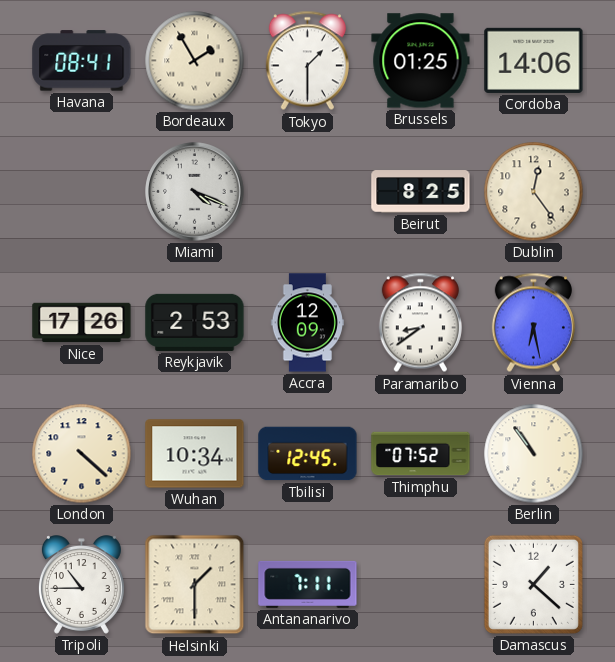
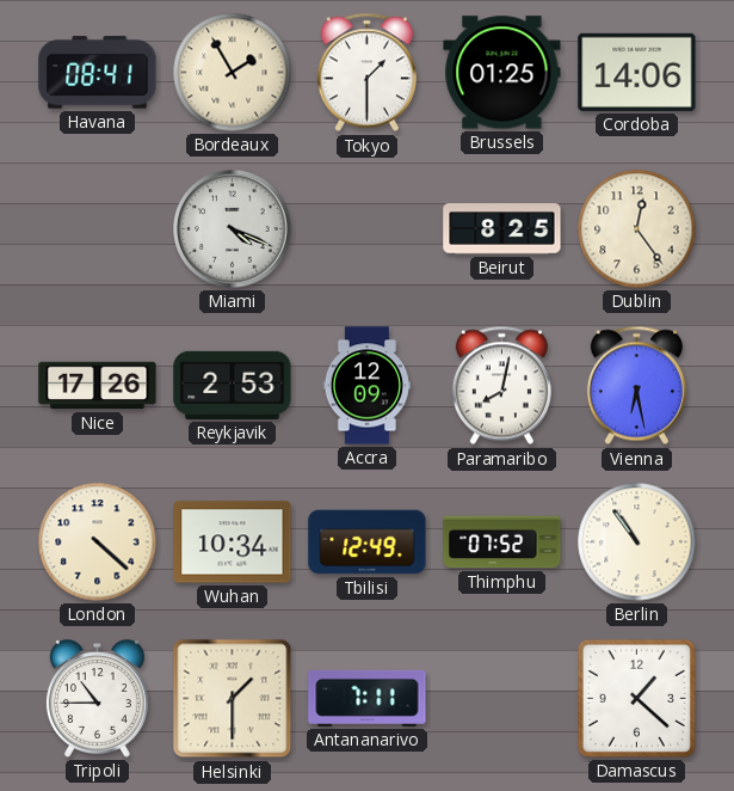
Paramaribo: 8:39 -> 8:02
Tbilisi: 12:45 -> 12:49
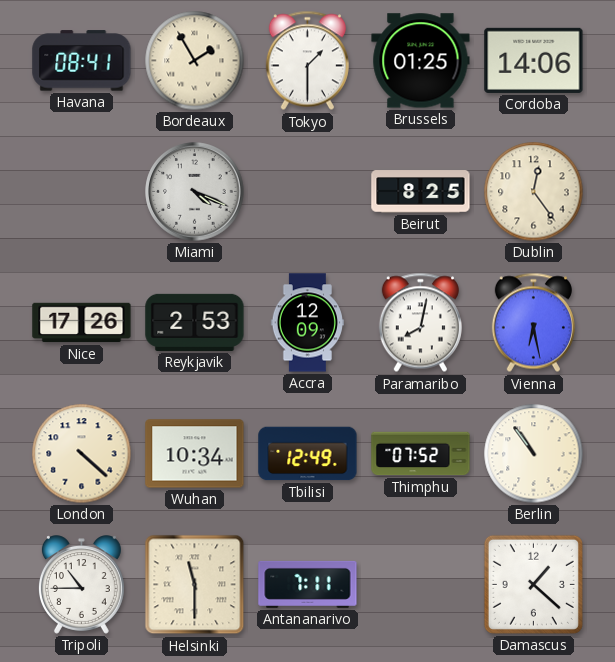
Helsinki: 1:30 -> 11:30
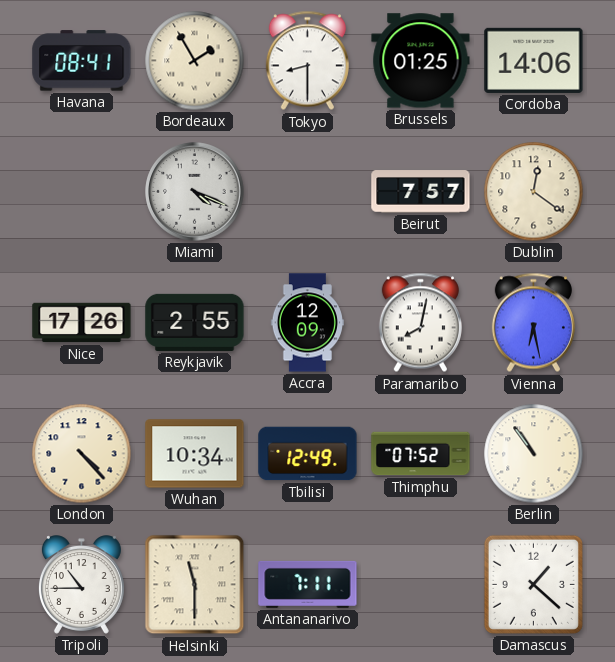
Tokyo: 1:30 -> 8:30
Beirut: 8:25 -> 7:57
Dublin: 12:24 -> 12:21
Reykjavik: 2:53 -> 2:55
London: 4:22 -> 4:23
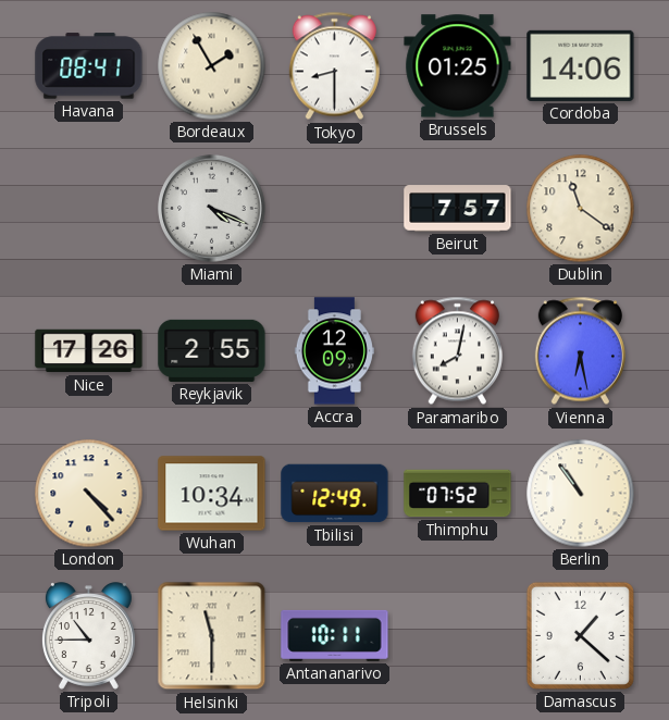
Dublin: 12:21 -> 11:21
Antananarivo: 7:11 -> 10:11
